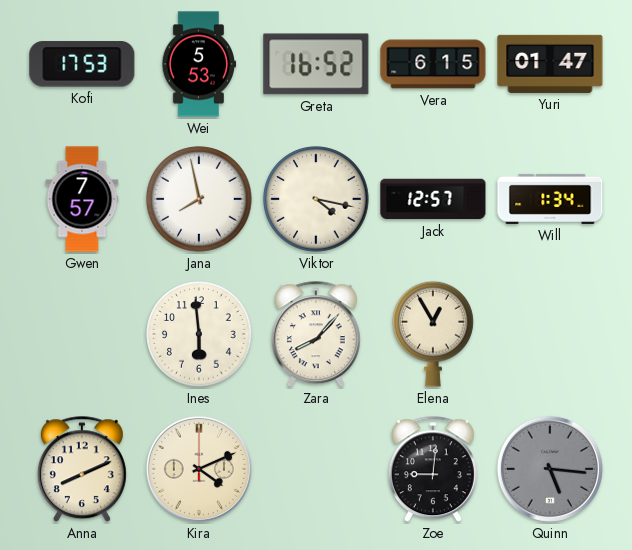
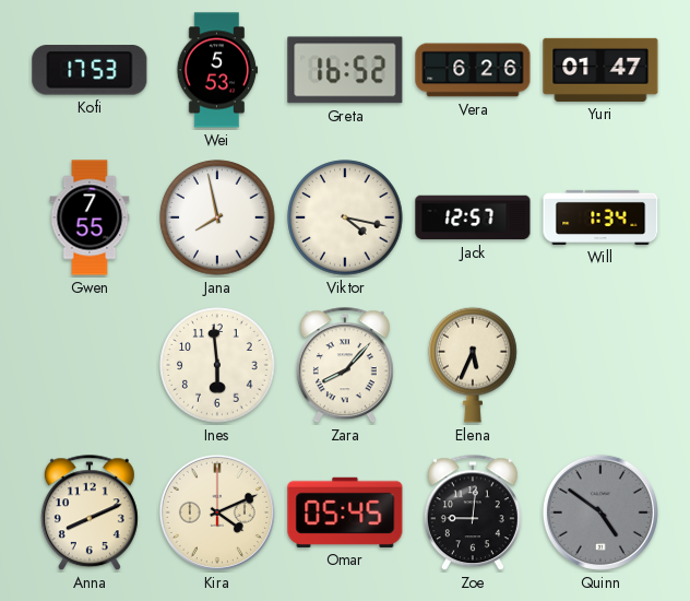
Vera: 6:15 -> 6:26
Gwen: 7:57 -> 7:55
Elena: 12:55 -> 5:34
Omar: none -> 05:45
Quinn: 5:16 -> 4:51
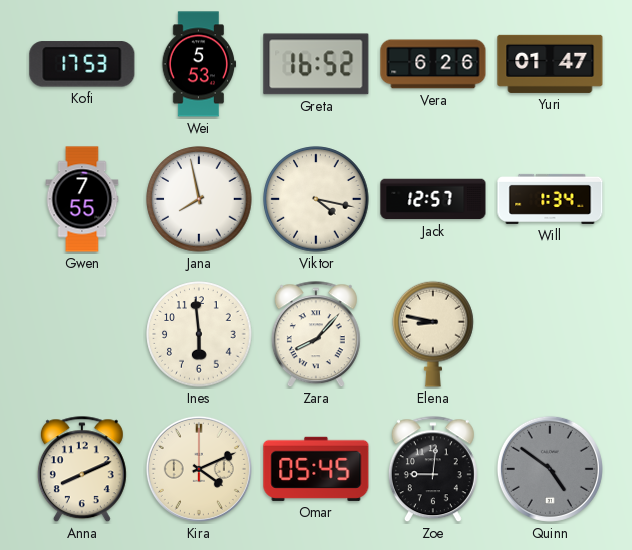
Elena: 5:34 -> 8:47
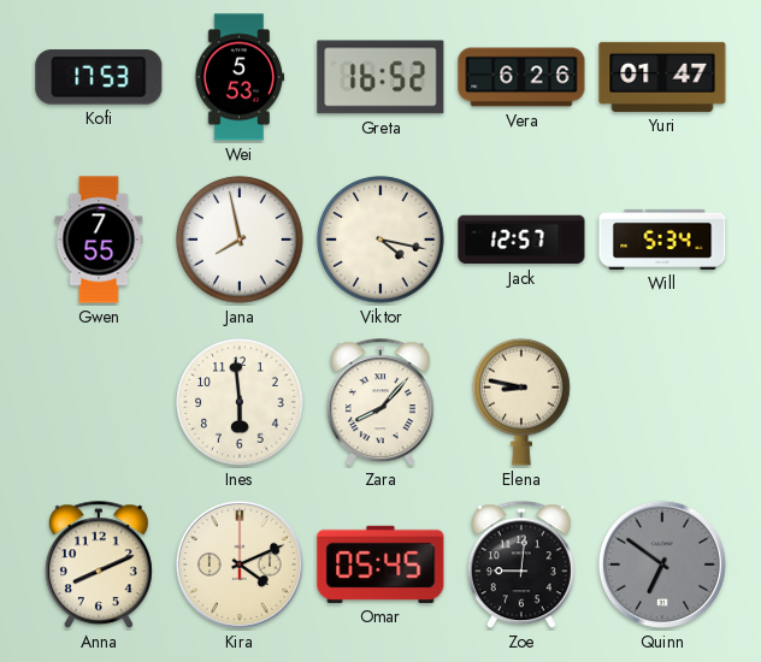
Will: 1:34 -> 5:34
Quinn: 4:51 -> 6:51
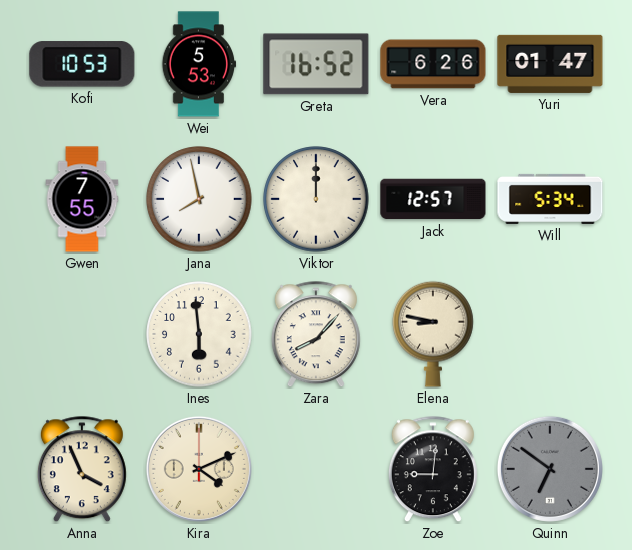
Kofi: 17:53 -> 10:53
Viktor: 4:17 -> 12:00
Anna: 8:11 -> 3:56
Omar: 05:45 -> none
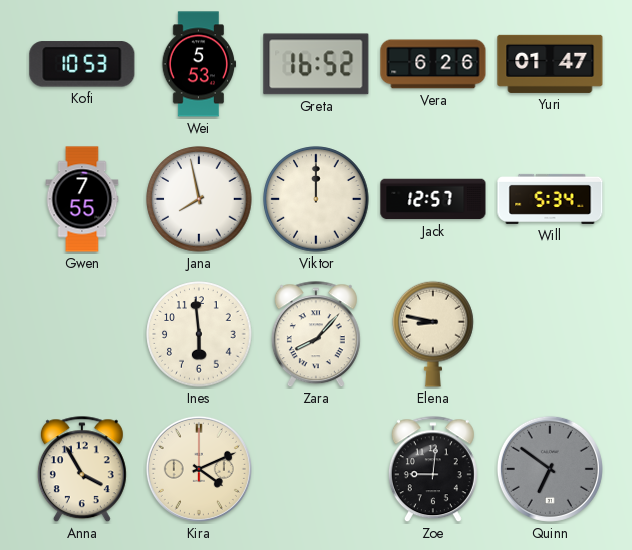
Anna: 3:56 -> 3:55
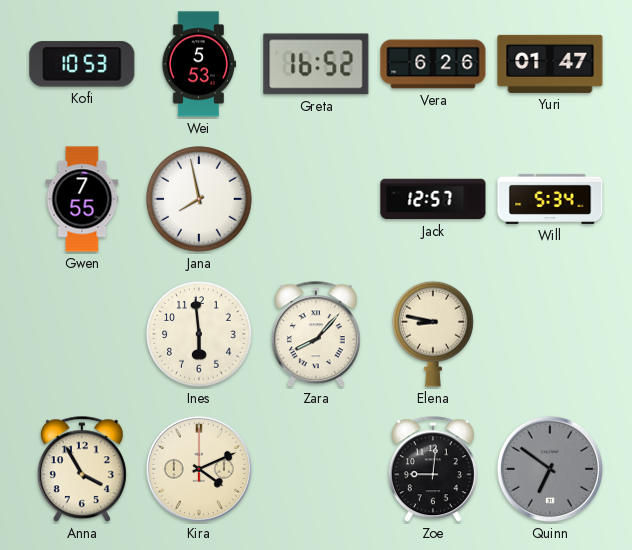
Viktor: 12:00 -> none
